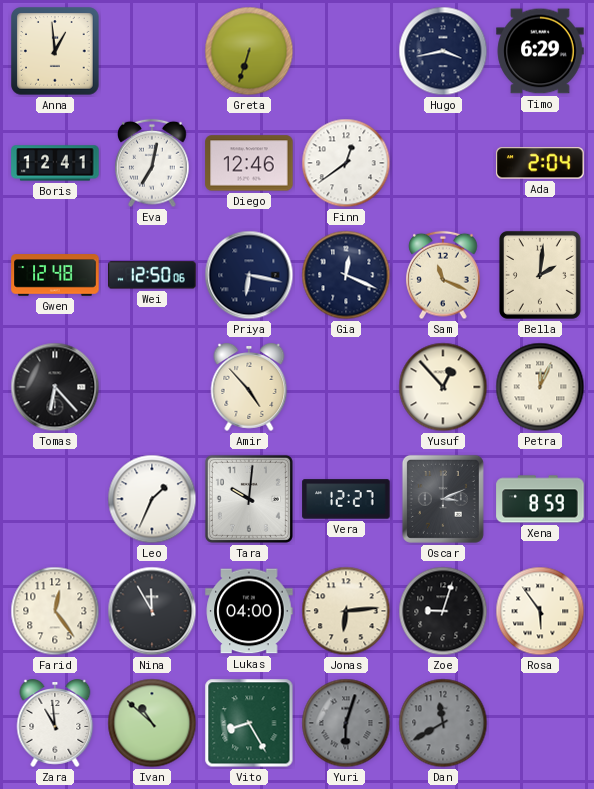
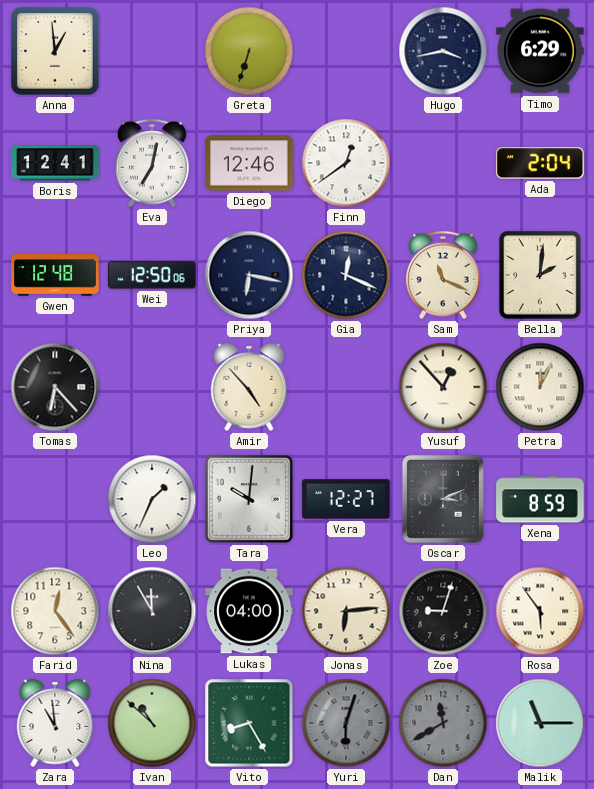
Malik: none -> 11:15
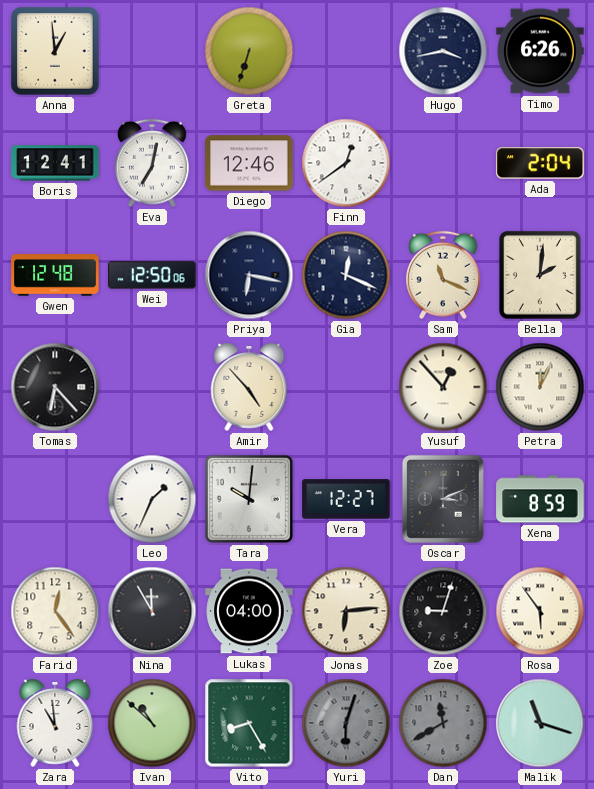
Timo: 6:29 -> 6:26
Malik: 11:15 -> 11:18
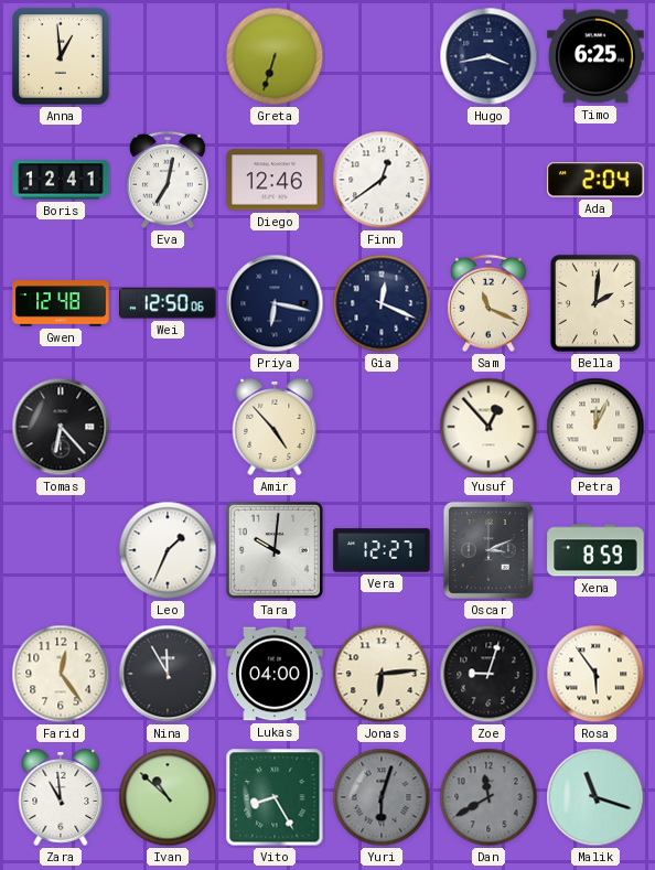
Timo: 6:26 -> 6:25
